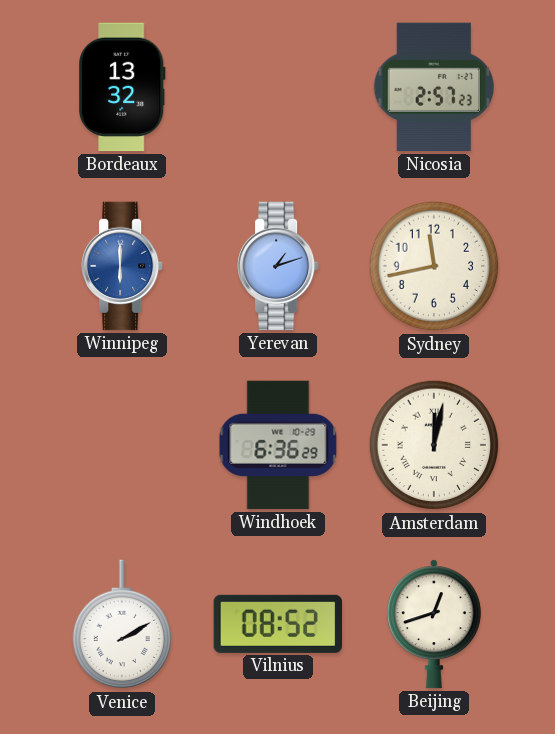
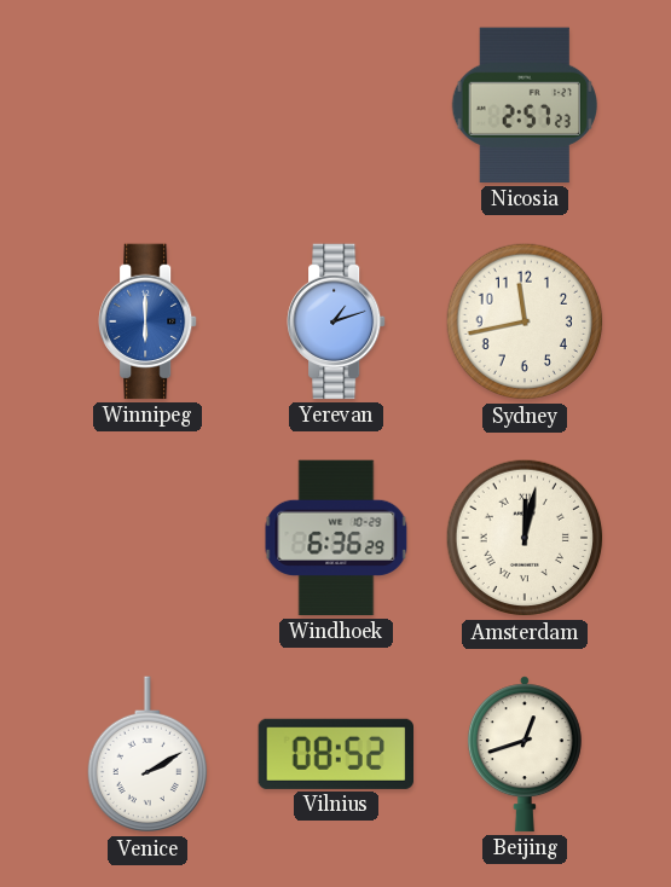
Bordeaux: 13:32 -> none
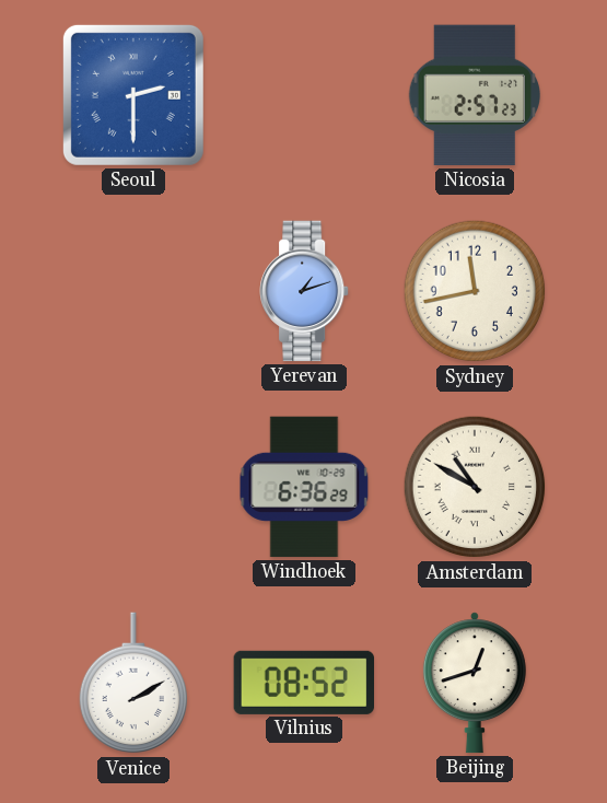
Seoul: none -> 2:30
Winnipeg: 6:00 -> none
Amsterdam: 12:02 -> 10:50
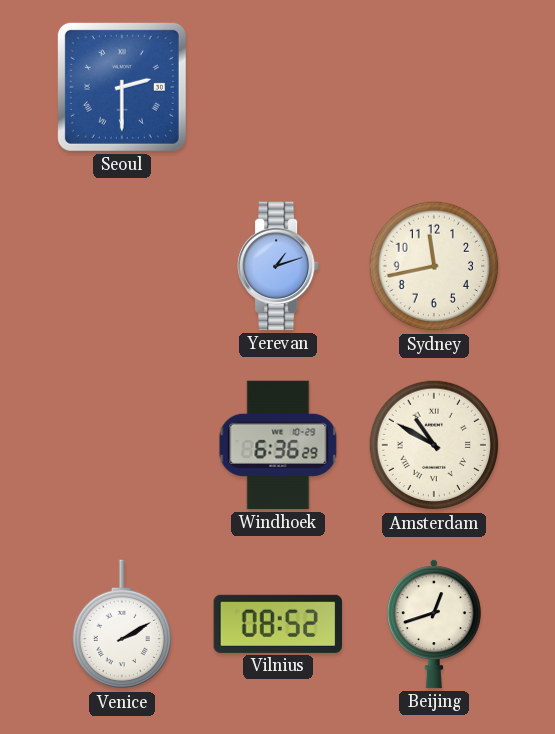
Nicosia: 2:57 -> none
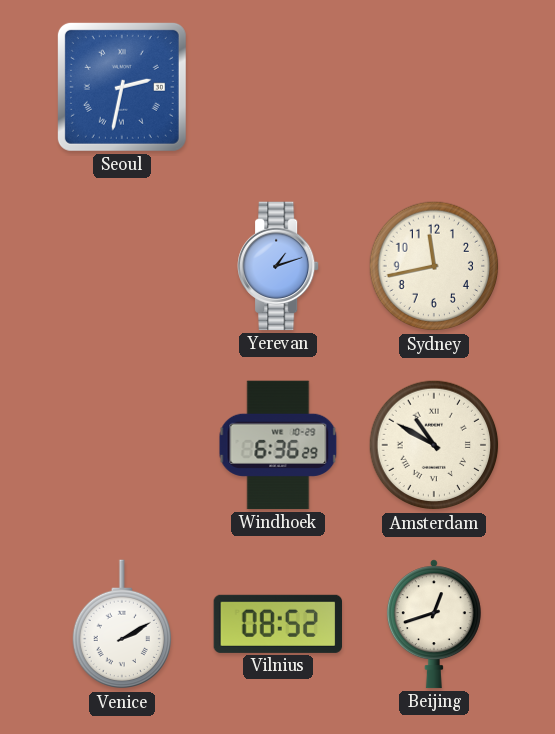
Seoul: 2:30 -> 2:32
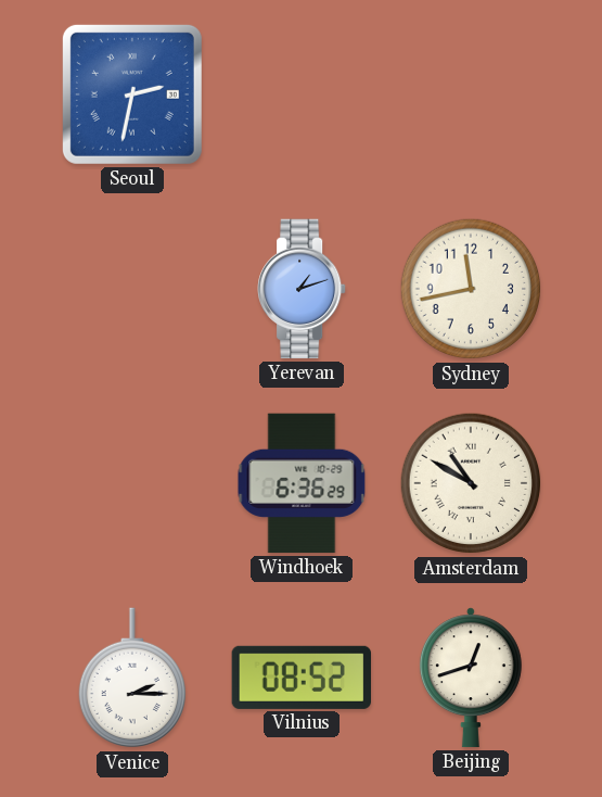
Venice: 2:10 -> 2:15
